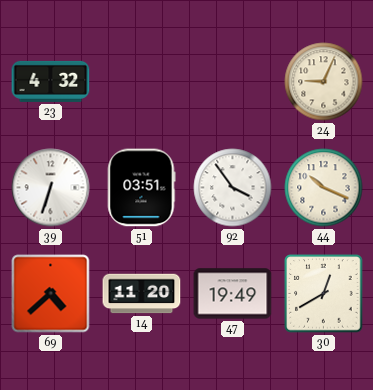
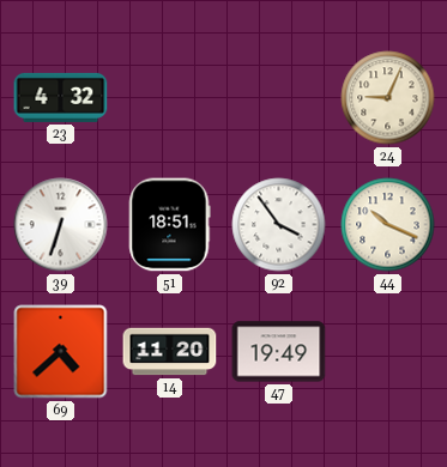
51: 03:51 -> 18:51
30: 12:40 -> none
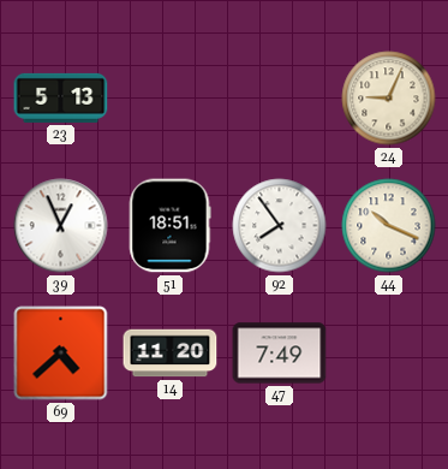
23: 4:32 -> 5:13
39: 6:33 -> 12:56
92: 3:54 -> 7:54
47: 19:49 -> 7:49
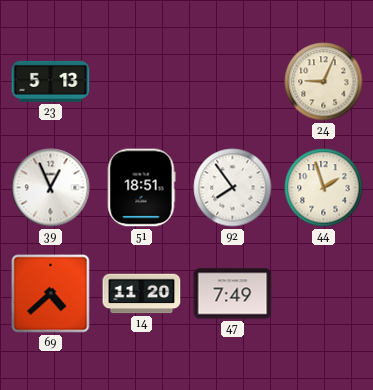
44: 10:19 -> 1:57
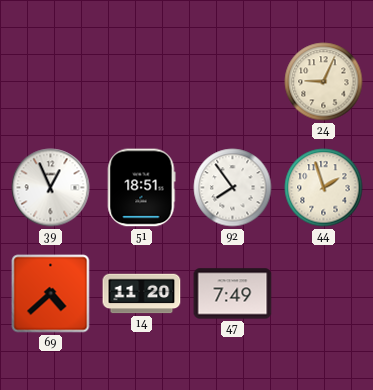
23: 5:13 -> none
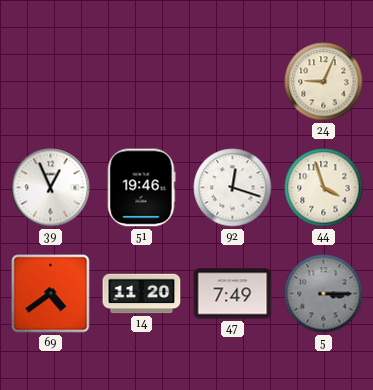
51: 18:51 -> 19:46
92: 7:54 -> 12:18
44: 1:57 -> 3:57
69: 4:38 -> 4:39
5: none -> 3:15
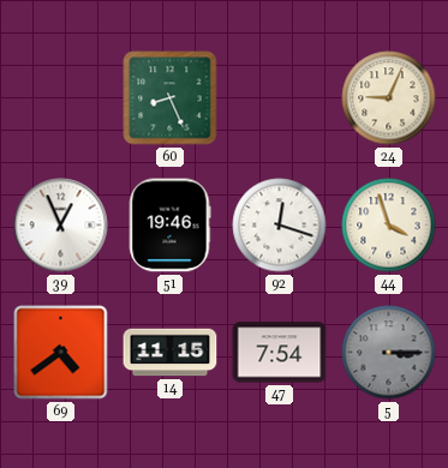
60: none -> 8:26
14: 11:20 -> 11:15
47: 7:49 -> 7:54
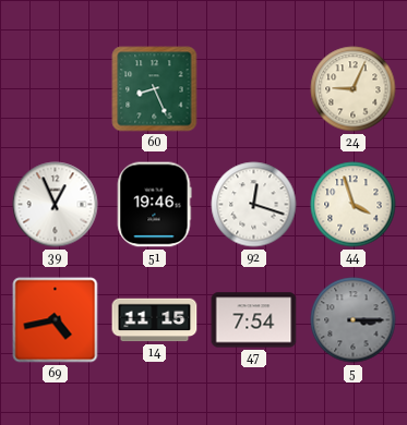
69: 4:39 -> 4:43
